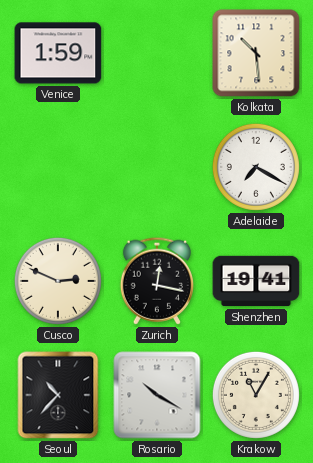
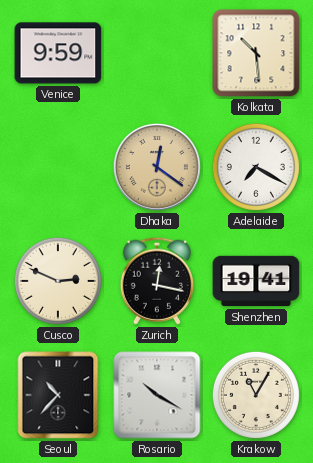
Venice: 1:59 -> 9:59
Dhaka: none -> 12:21
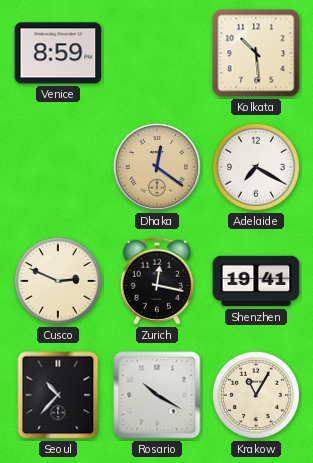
Venice: 9:59 -> 8:59
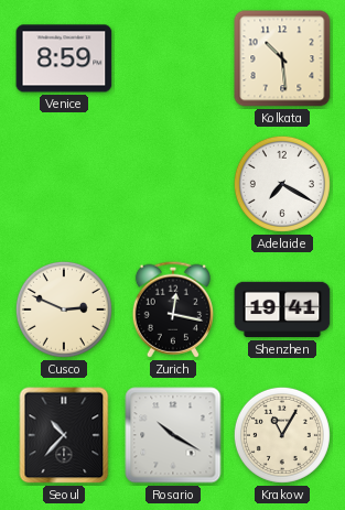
Dhaka: 12:21 -> none
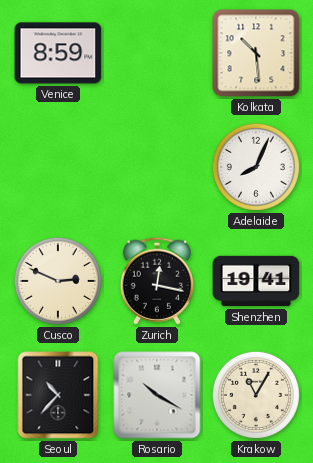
Adelaide: 7:20 -> 8:04
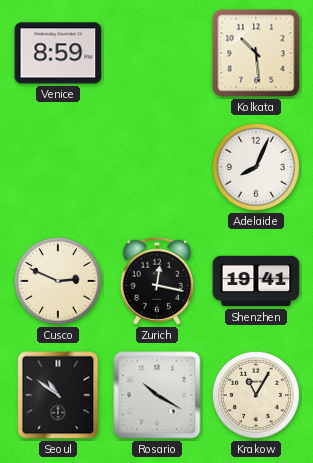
Seoul: 10:37 -> 10:51
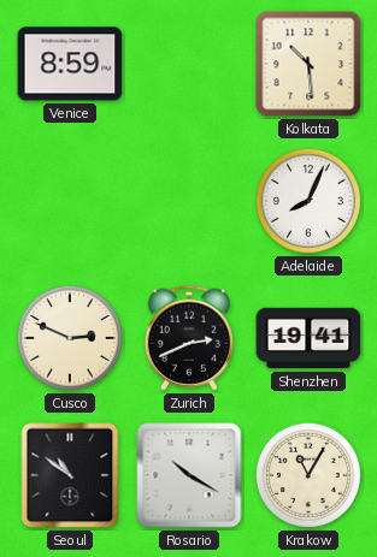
Zurich: 12:17 -> 2:41
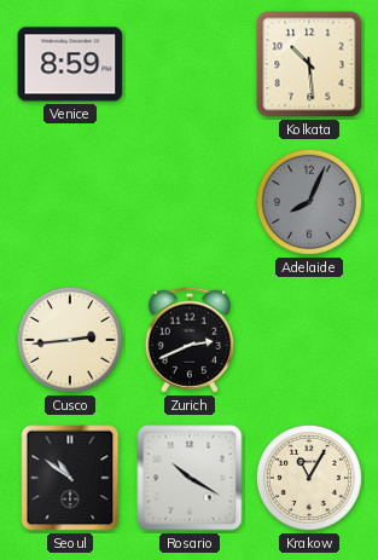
Adelaide dial: white -> grey
Cusco: 2:49 -> 2:44
Shenzhen: 19:41 -> none
